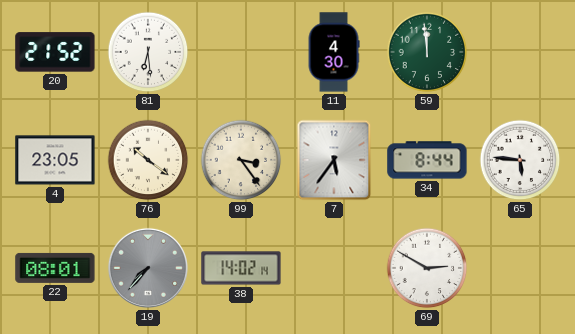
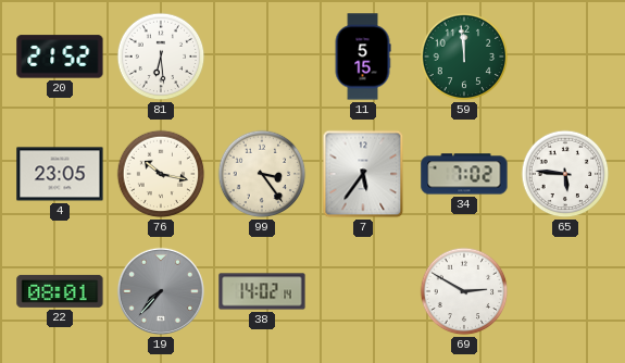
11: 4:30 -> 5:15
76: 10:21 -> 10:17
34: 8:44 -> 7:02
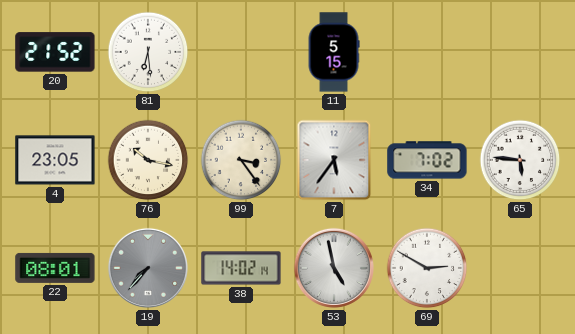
59: 11:59 -> none
53: none -> 4:58
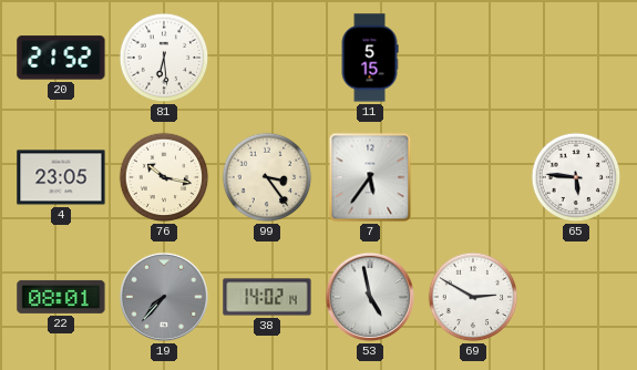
34: 7:02 -> none
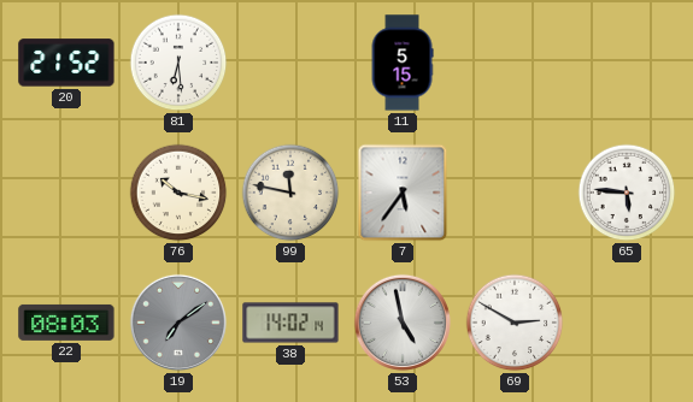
4: 23:05 -> none
99: 3:24 -> 11:47
22: 08:01 -> 08:03
19: 7:37 -> 7:09
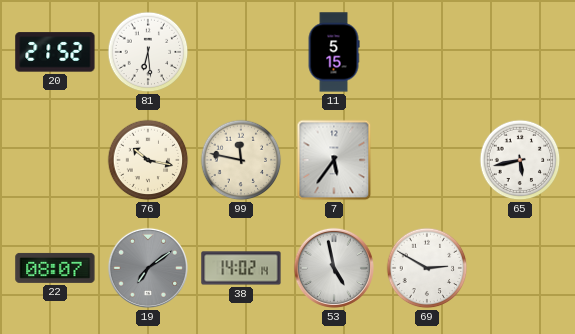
65: 5:46 -> 5:43
22: 08:03 -> 08:07
